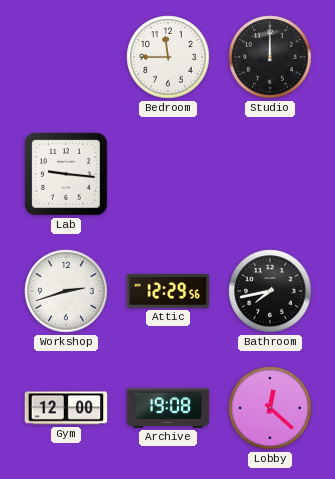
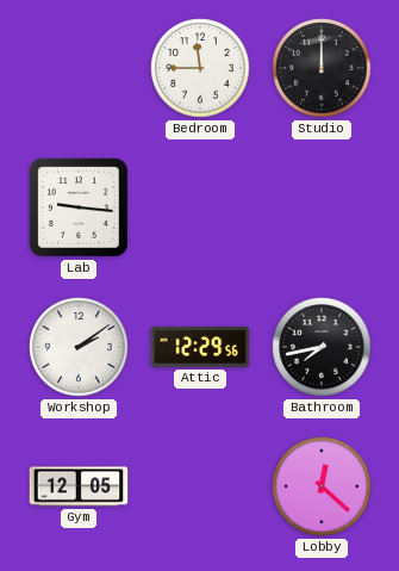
Workshop: 2:42 -> 2:09
Gym: 12:00 -> 12:05
Archive: 19:08 -> none
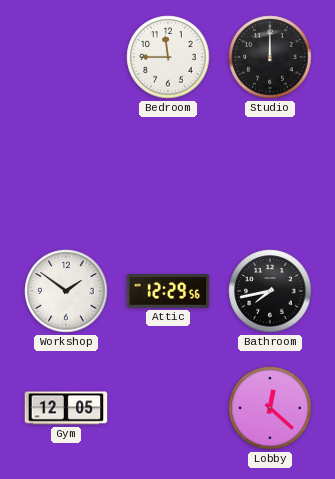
Lab: 9:16 -> none
Workshop: 2:09 -> 1:51
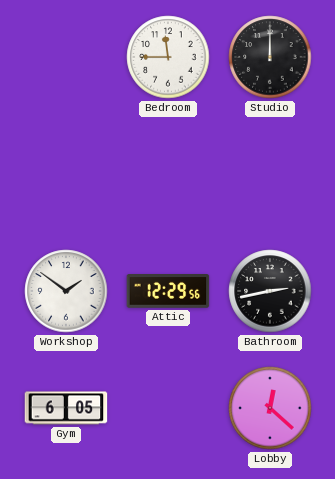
Bathroom: 7:43 -> 2:43
Gym: 12:05 -> 6:05
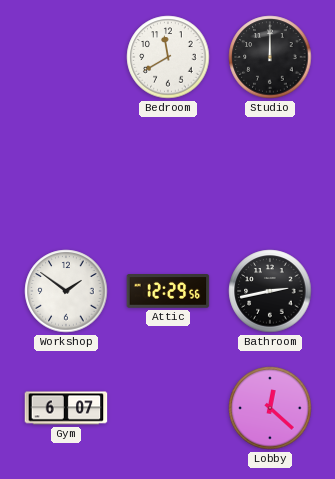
Bedroom: 11:45 -> 11:40
Gym: 6:05 -> 6:07
